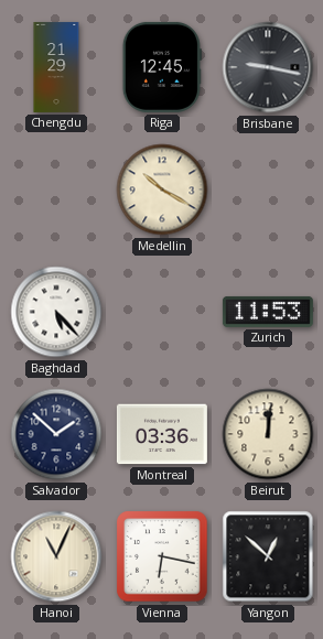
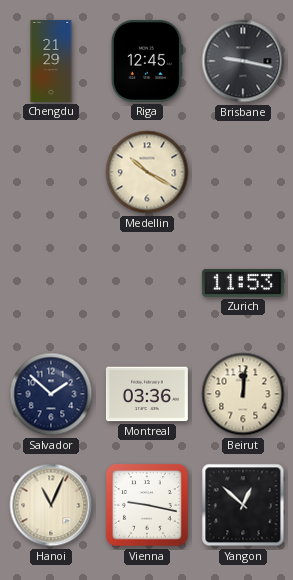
Baghdad: 5:23 -> none
Vienna: 6:17 -> 9:17
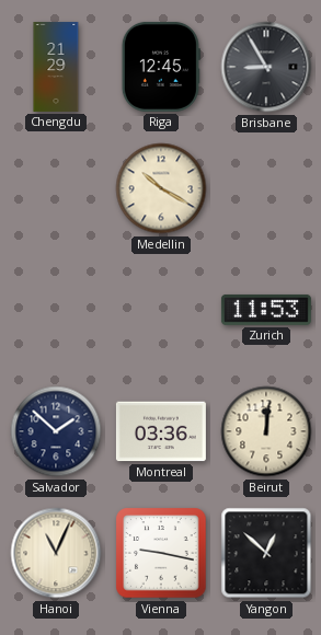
Brisbane: 9:17 -> 8:55
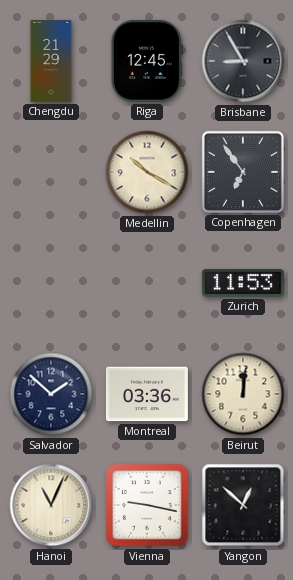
Copenhagen: none -> 6:54
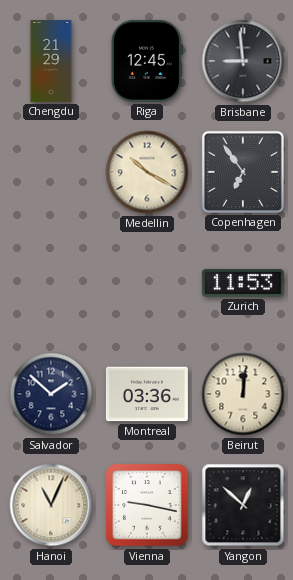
Brisbane: 8:55 -> 8:59
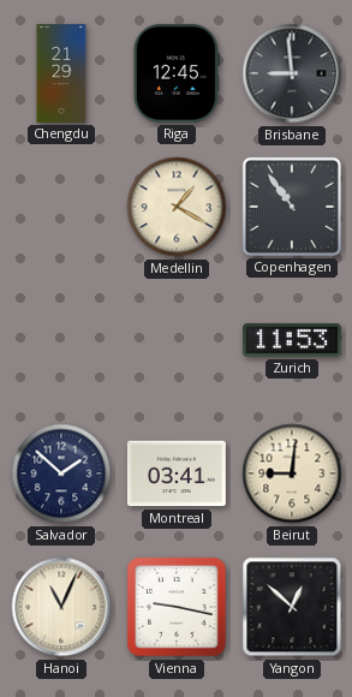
Medellin: 10:20 -> 1:20
Copenhagen: 6:54 -> 10:54
Montreal: 03:36 -> 03:41
Beirut: 12:01 -> 9:01
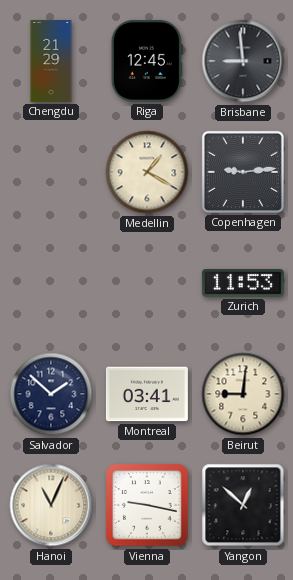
Copenhagen: 10:54 -> 9:14
